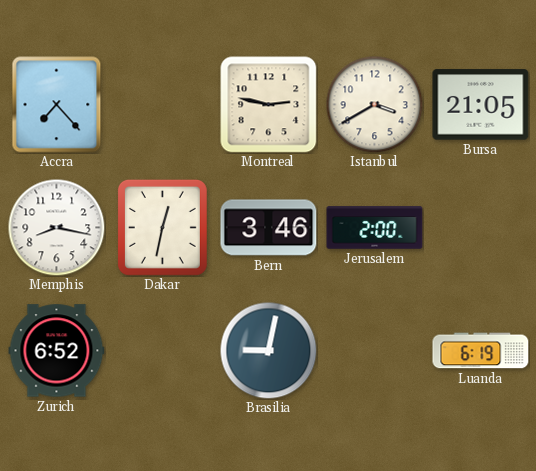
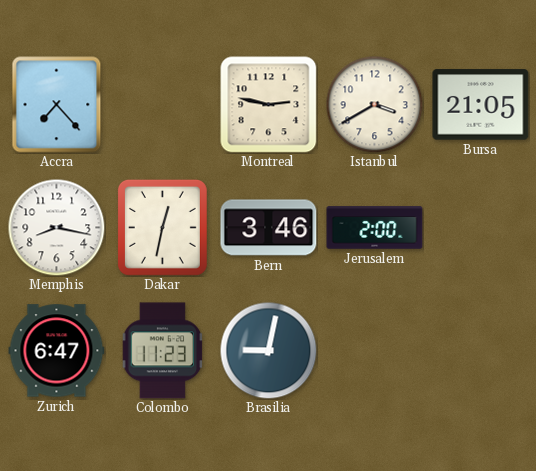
Zurich: 6:52 -> 6:47
Colombo: none -> 11:23
Luanda: 6:19 -> none
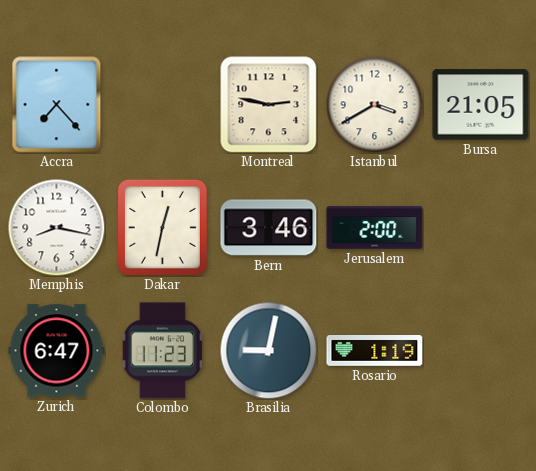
Rosario: none -> 1:19
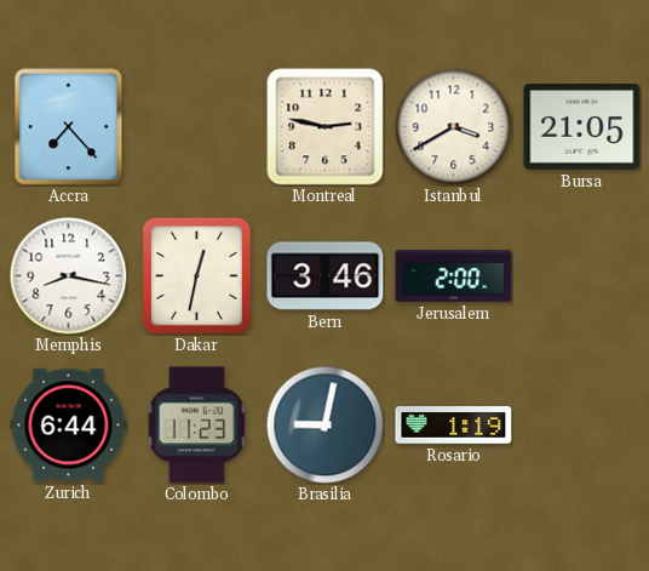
Zurich: 6:47 -> 6:44
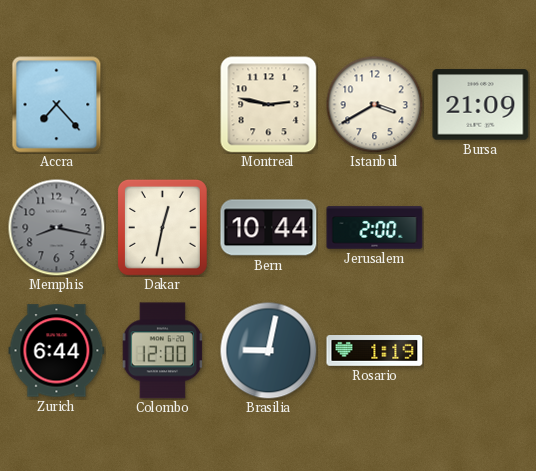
Bursa: 21:05 -> 21:09
Memphis dial: white -> grey
Bern: 3:46 -> 10:44
Colombo: 11:23 -> 12:00
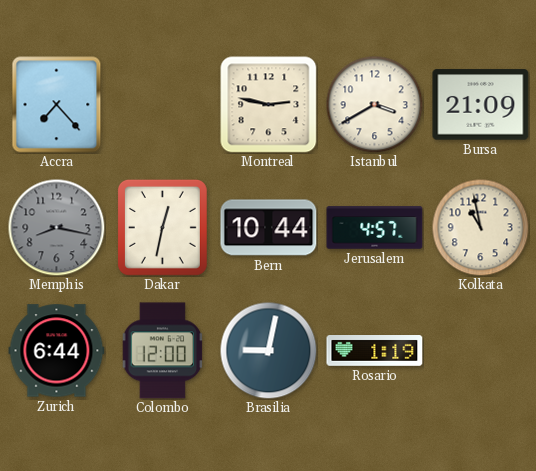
Jerusalem: 2:00 -> 4:57
Kolkata: none -> 10:58
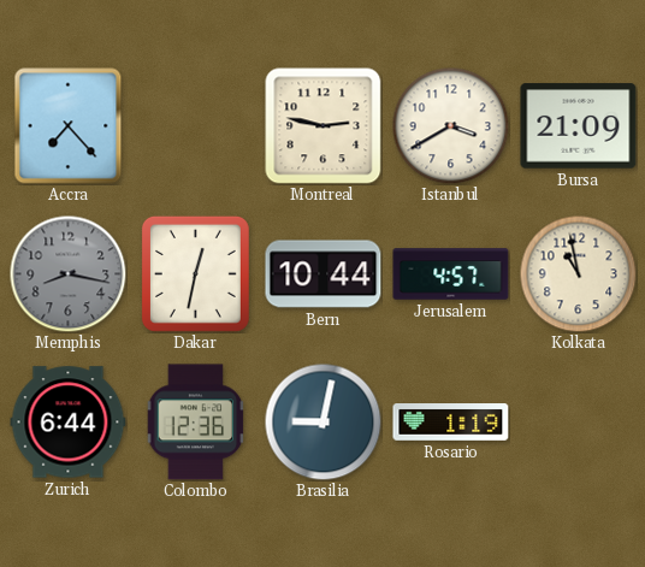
Colombo: 12:00 -> 12:36
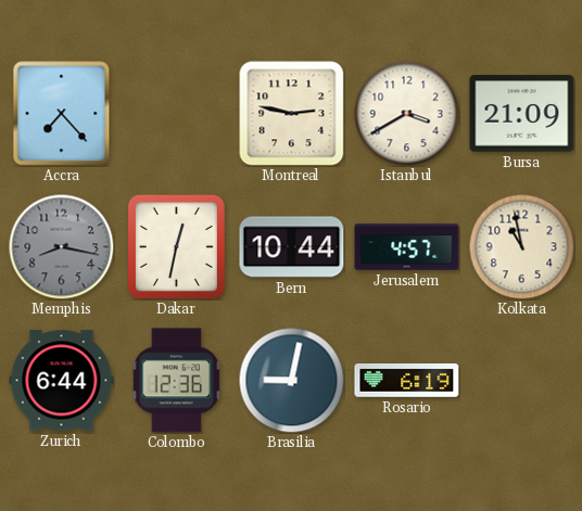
Rosario: 1:19 -> 6:19
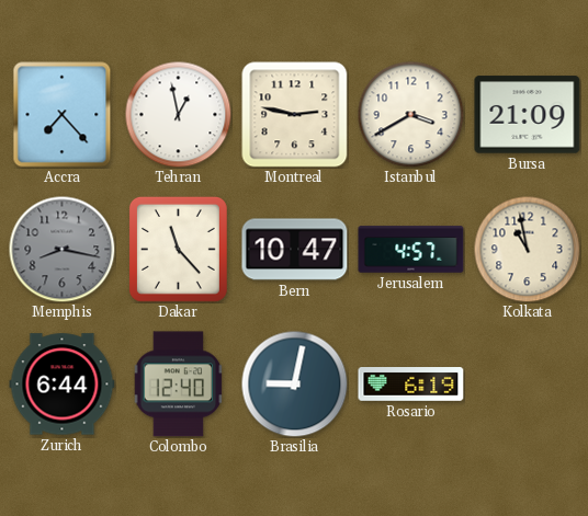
Tehran: none -> 12:58
Dakar: 12:32 -> 11:23
Bern: 10:44 -> 10:47
Colombo: 12:36 -> 12:40
